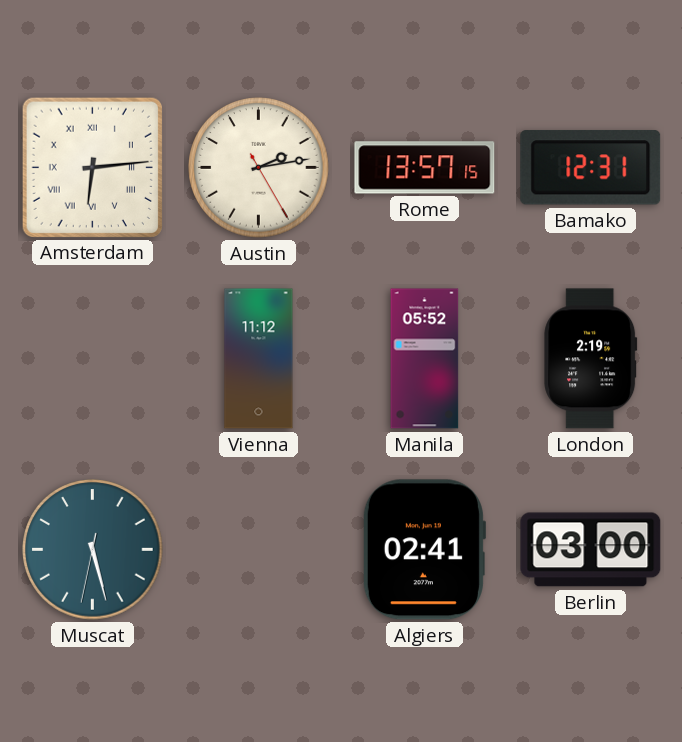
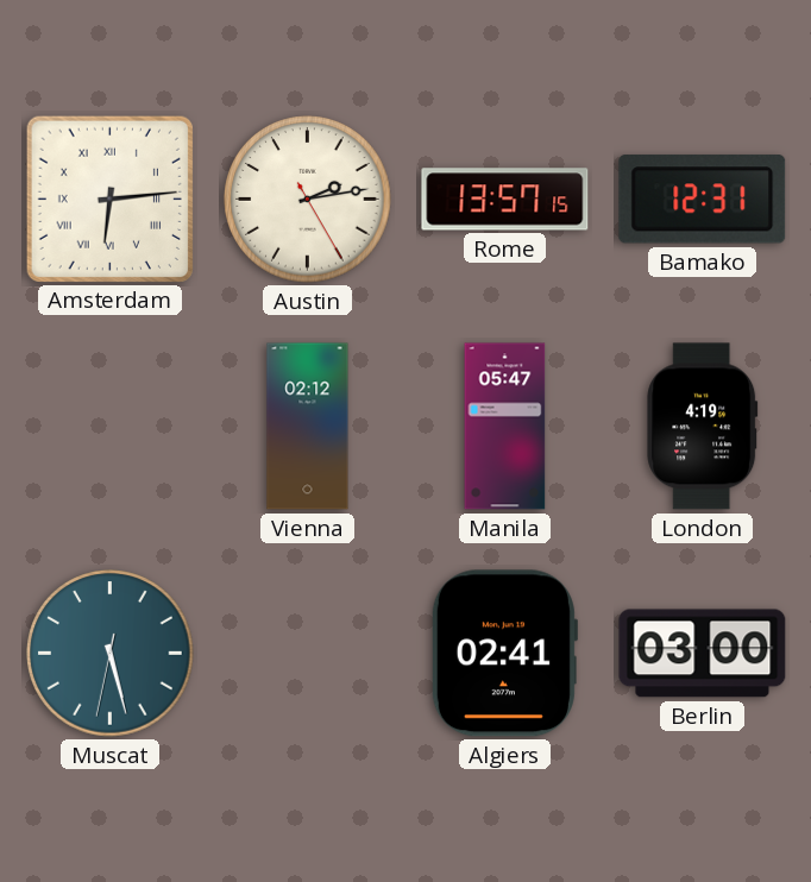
Vienna: 11:12 -> 02:12
Manila: 05:52 -> 05:47
London: 2:19 -> 4:19
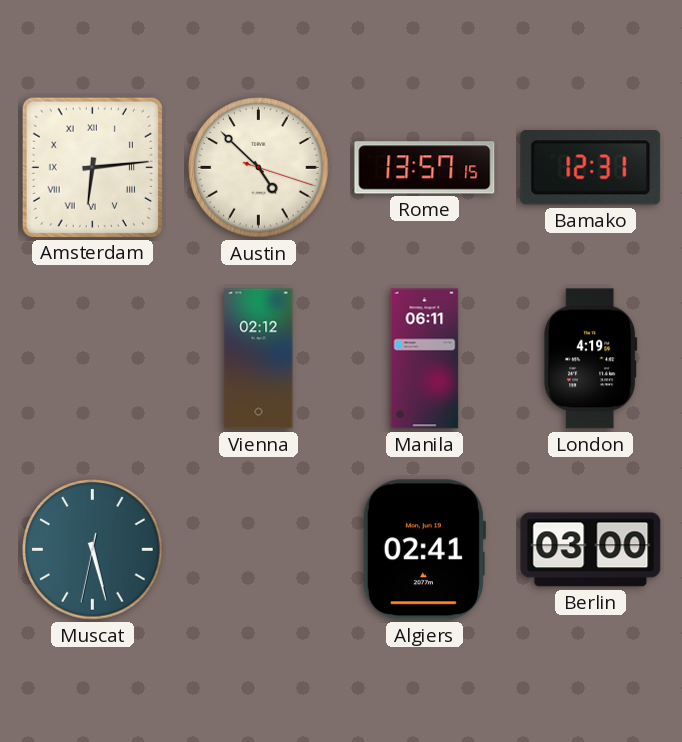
Austin: 2:13 -> 4:52
Manila: 05:47 -> 06:11
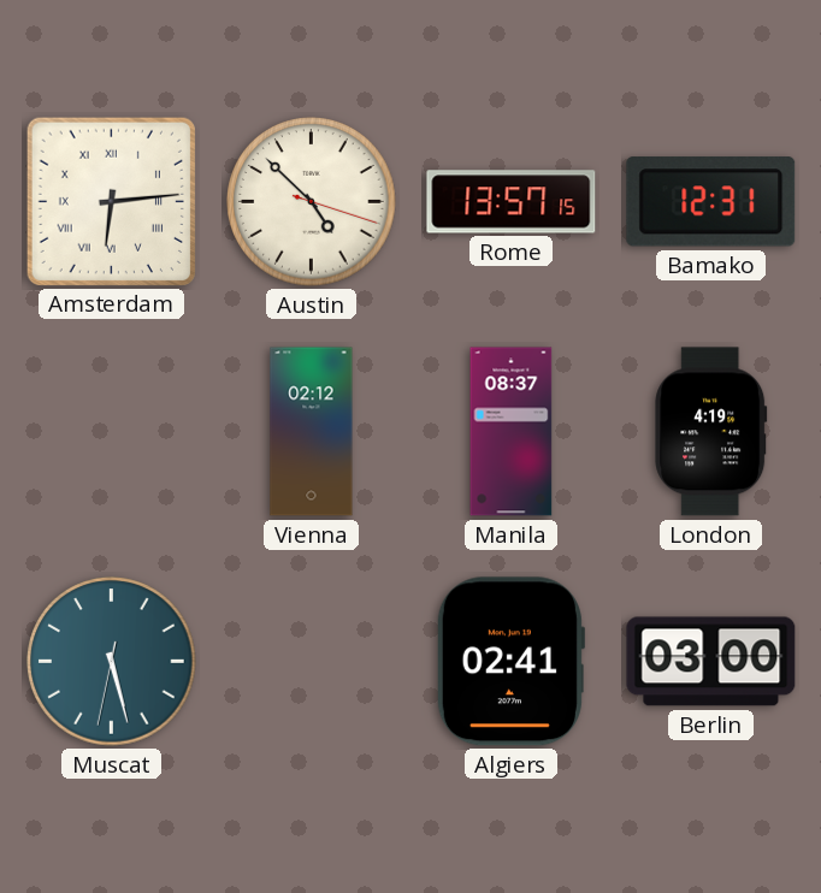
Manila: 06:11 -> 08:37
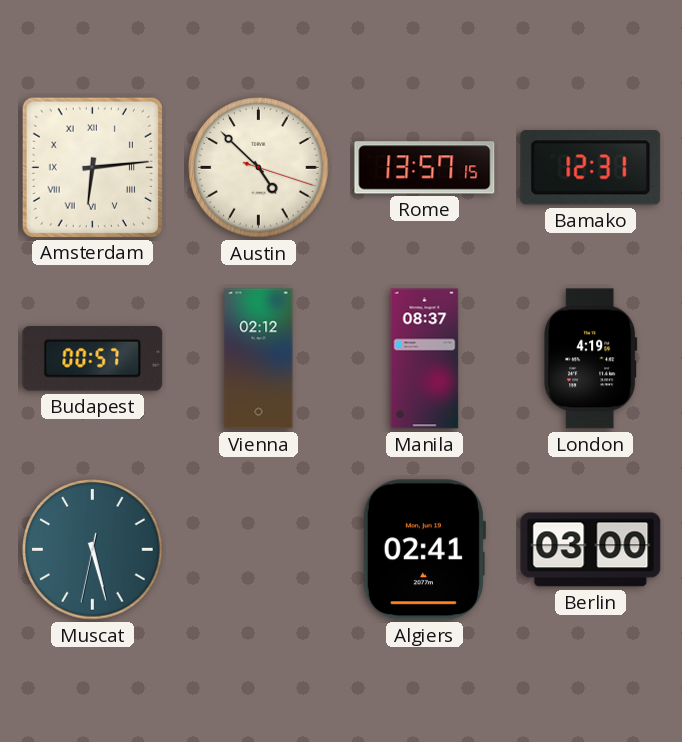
Budapest: none -> 00:57
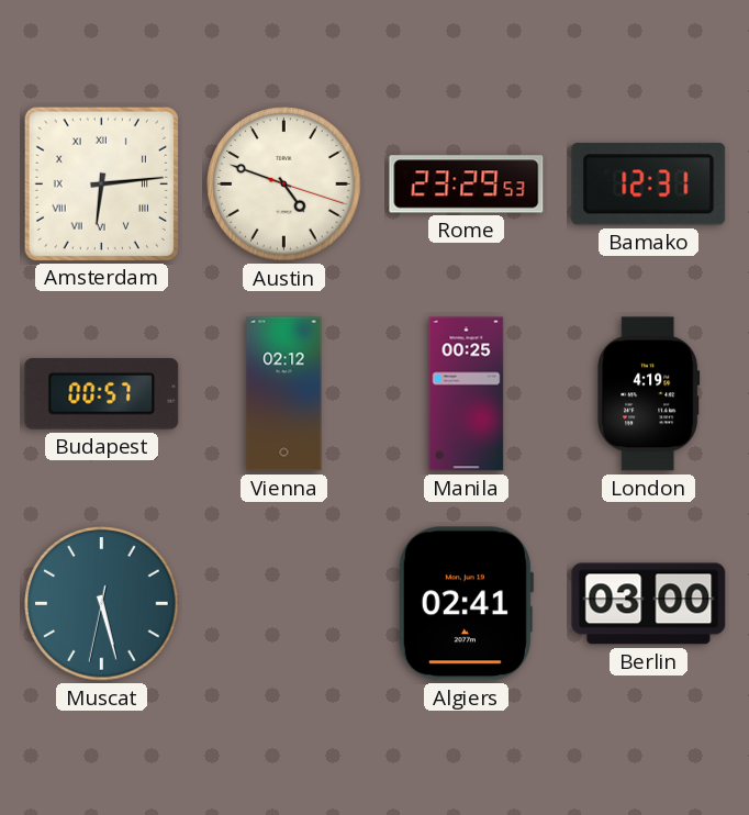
Austin: 4:52 -> 4:48
Rome: 13:57 -> 23:29
Manila: 08:37 -> 00:25
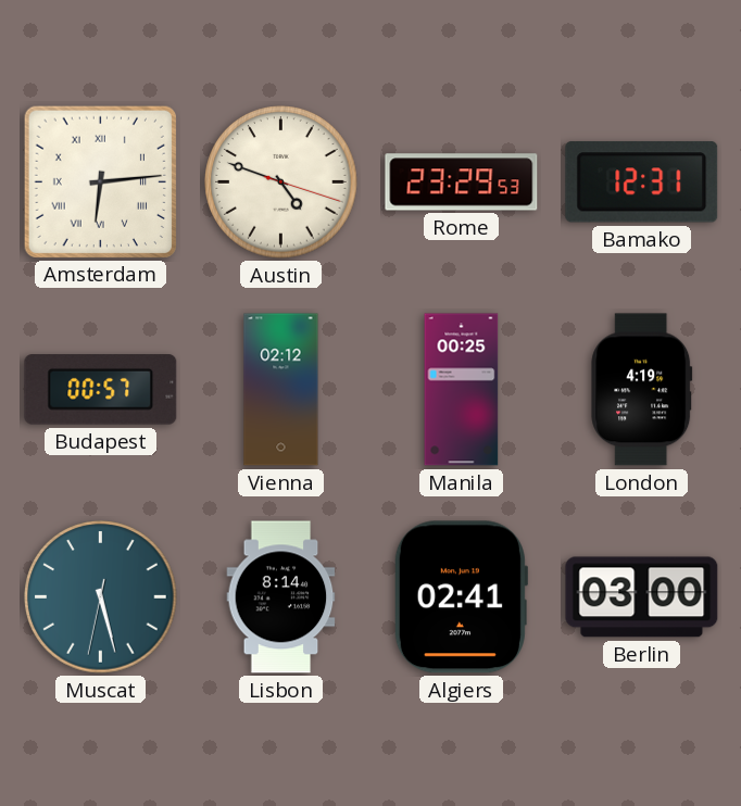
Lisbon: none -> 8:14
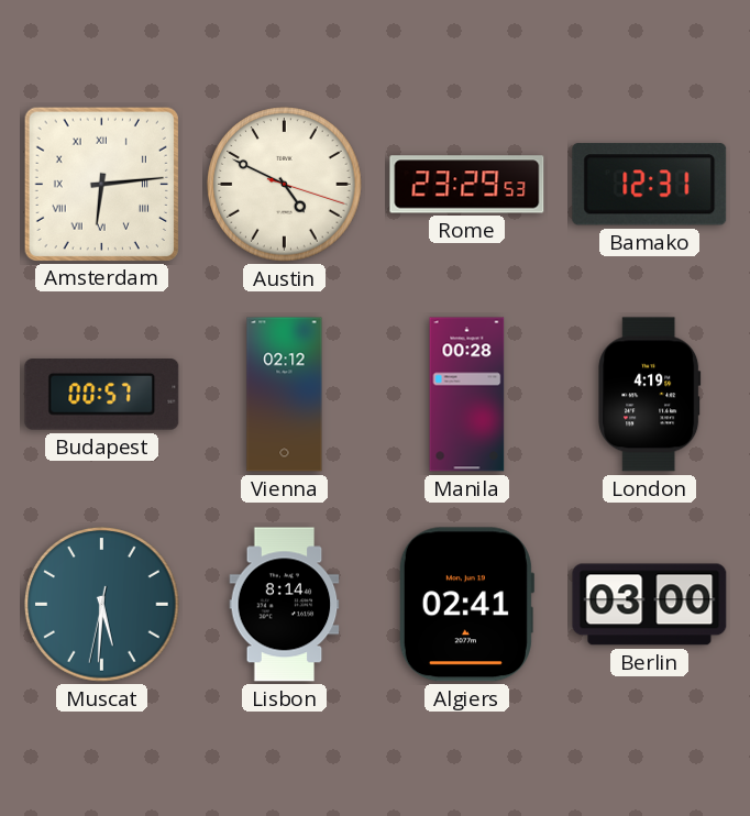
Austin: 4:48 -> 4:49
Manila: 00:25 -> 00:28
Muscat: 5:27 -> 5:30
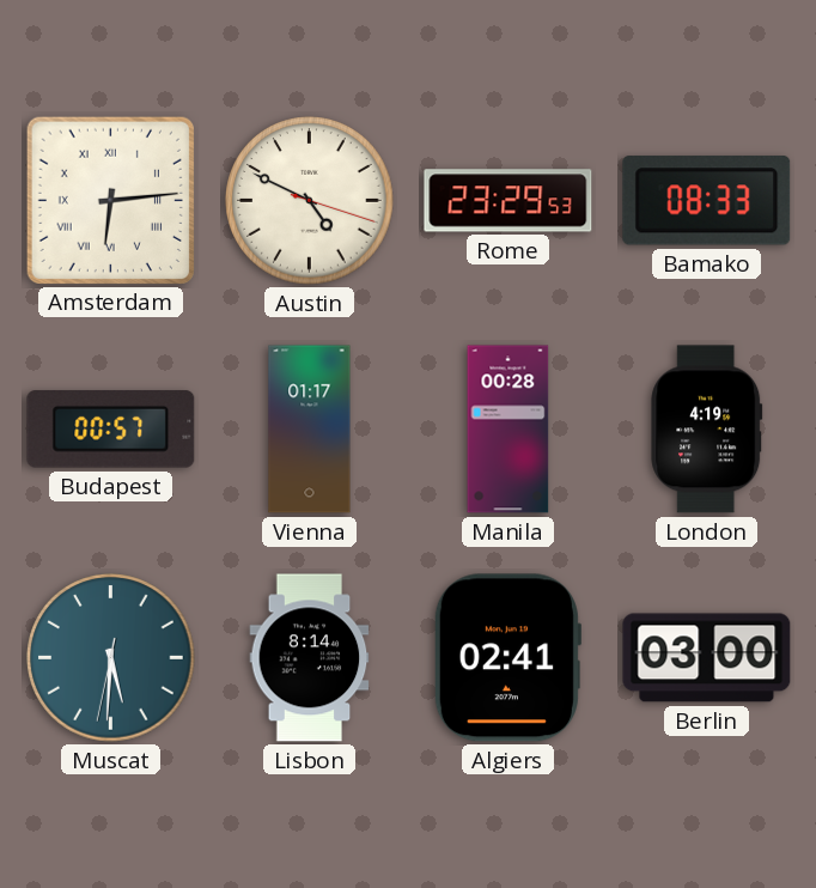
Bamako: 12:31 -> 08:33
Vienna: 02:12 -> 01:17
